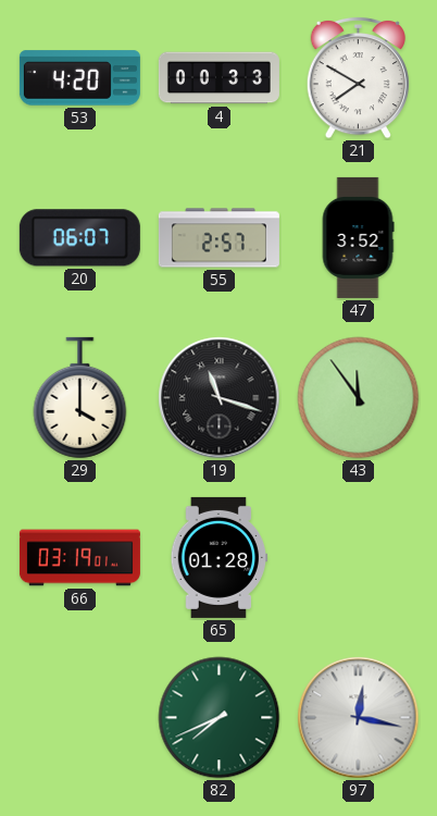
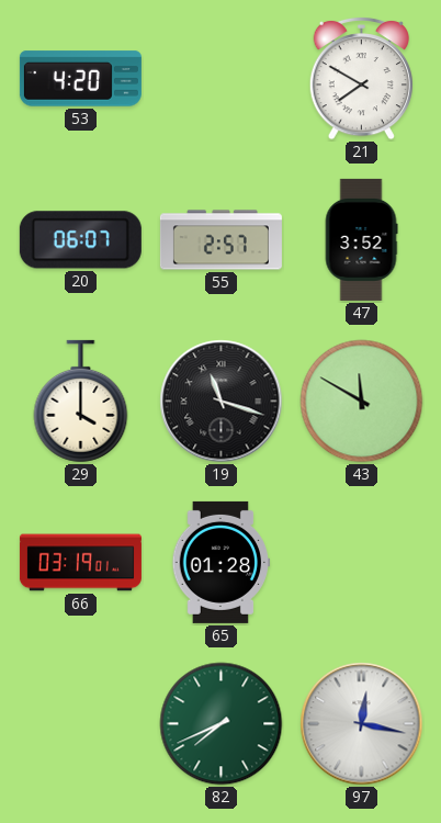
4: 00:33 -> none
43: 11:54 -> 11:50
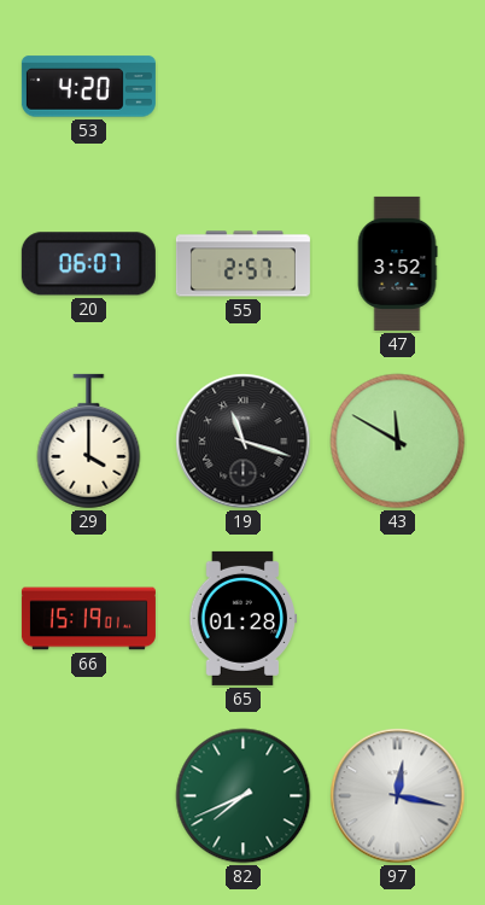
21: 7:50 -> none
66: 03:19 -> 15:19
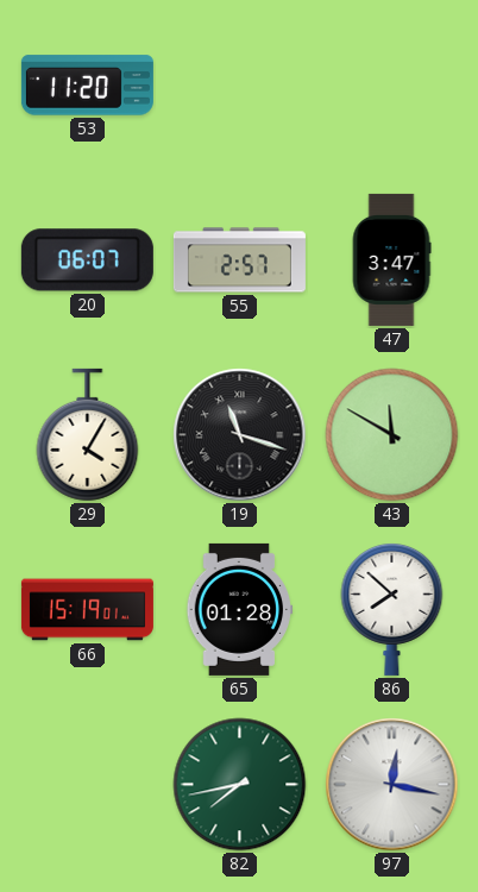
53: 4:20 -> 11:20
47: 3:52 -> 3:47
29: 4:00 -> 4:05
86: none -> 7:52
82: 7:41 -> 7:43
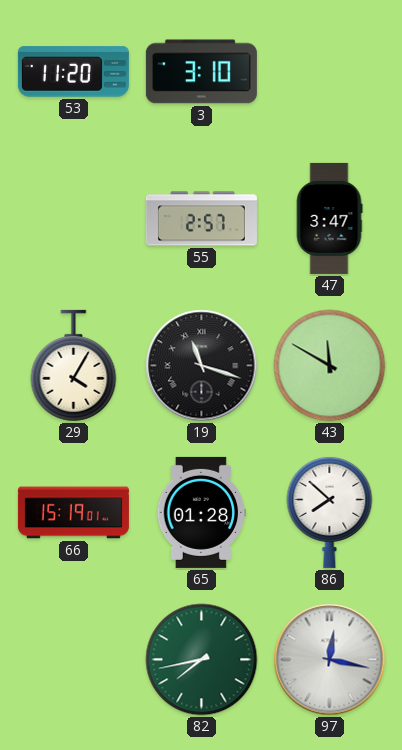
3: none -> 3:10
20: 06:07 -> none
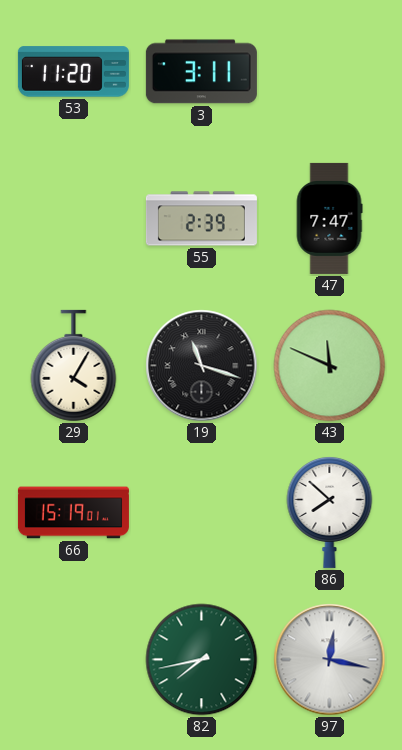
3: 3:10 -> 3:11
55: 2:57 -> 2:39
47: 3:47 -> 7:47
43: 11:50 -> 11:49
65: 01:28 -> none
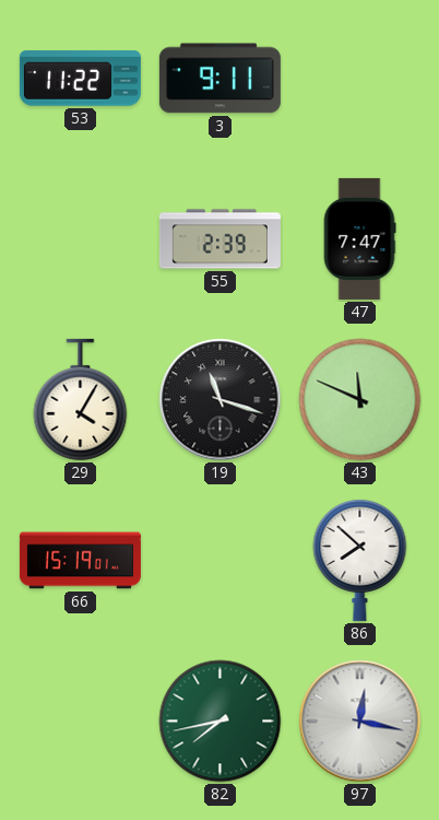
53: 11:20 -> 11:22
3: 3:11 -> 9:11
